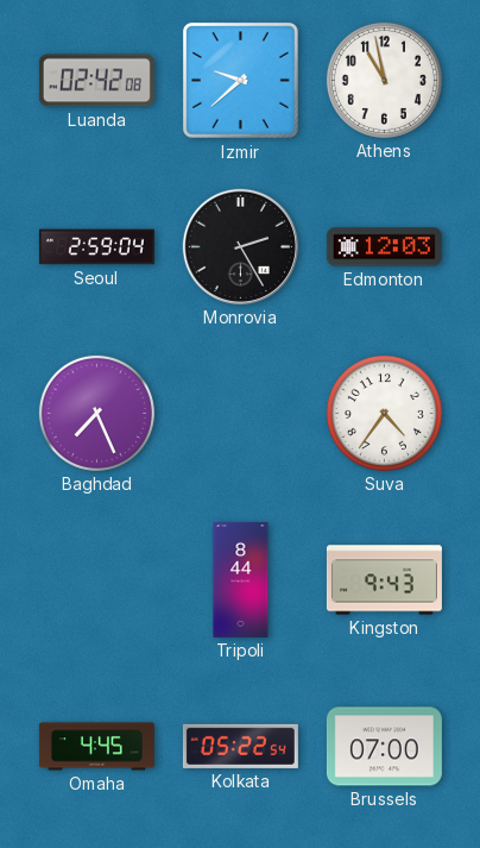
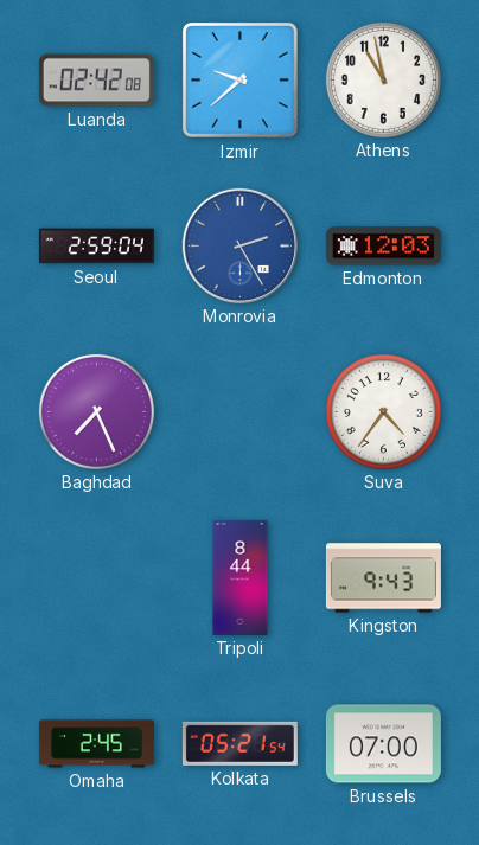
Monrovia dial: black -> blue
Omaha: 4:45 -> 2:45
Kolkata: 05:22 -> 05:21
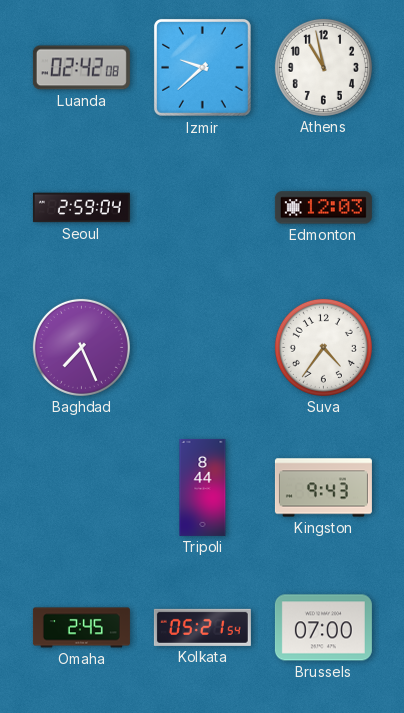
Monrovia: 2:25 -> none
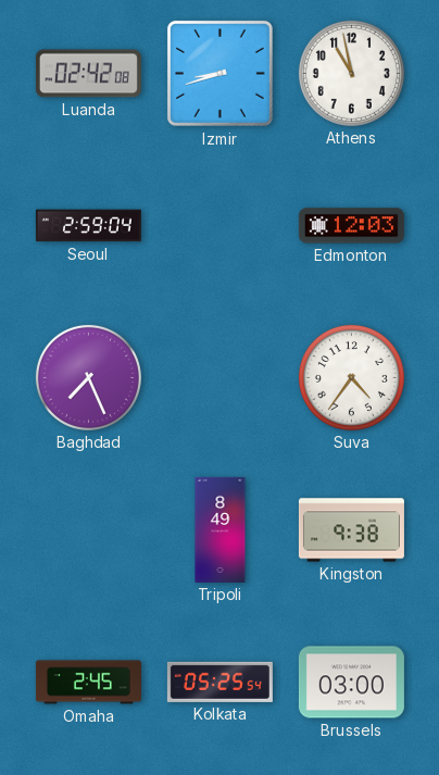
Izmir: 9:38 -> 8:42
Tripoli: 8:44 -> 8:49
Kingston: 9:43 -> 9:38
Kolkata: 05:21 -> 05:25
Brussels: 07:00 -> 03:00
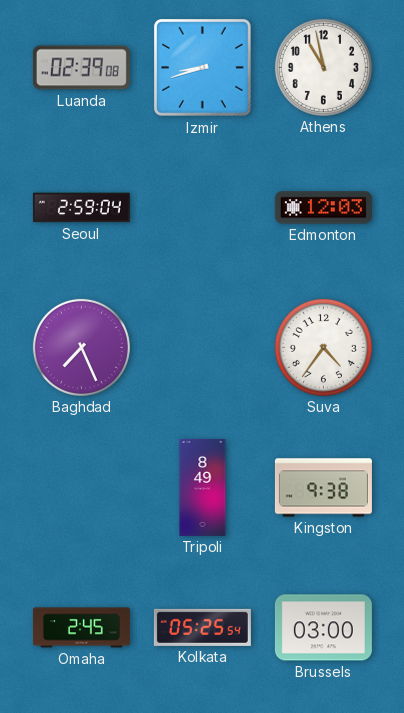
Luanda: 02:42 -> 02:39
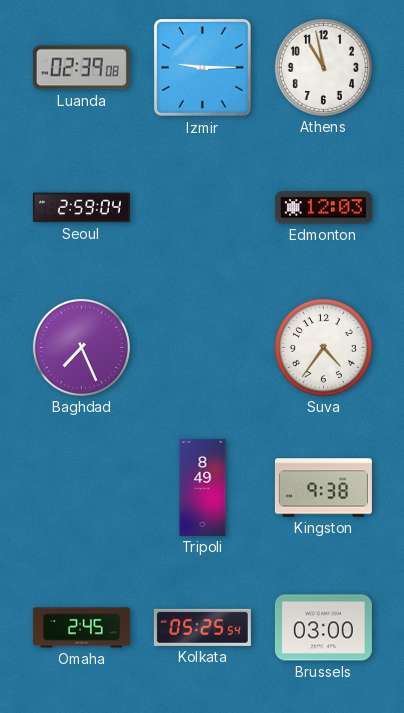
Izmir: 8:42 -> 9:15
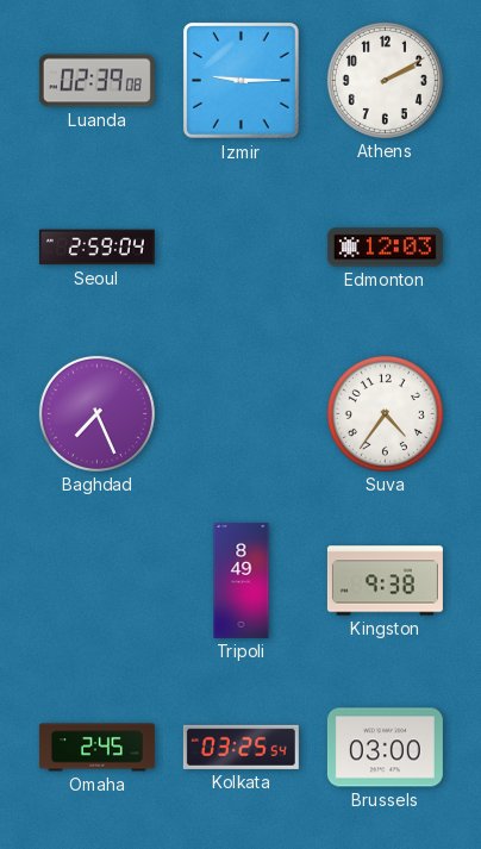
Athens: 10:58 -> 2:10
Kolkata: 05:25 -> 03:25
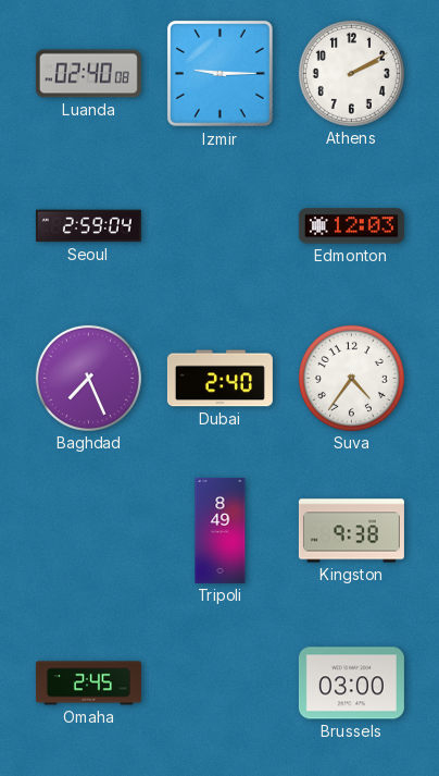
Luanda: 02:39 -> 02:40
Dubai: none -> 2:40
Kolkata: 03:25 -> none
